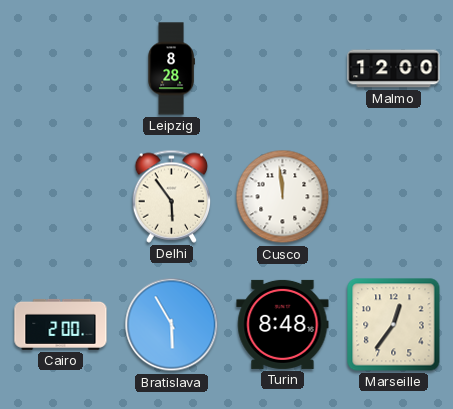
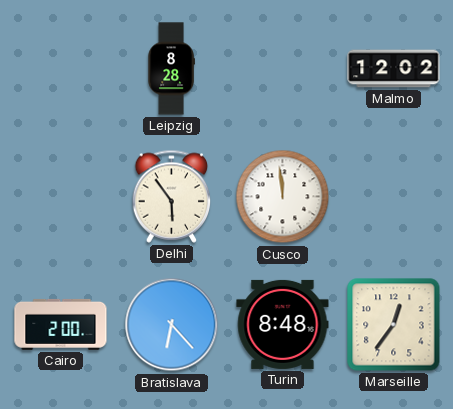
Malmo: 12:00 -> 12:02
Bratislava: 5:55 -> 6:23
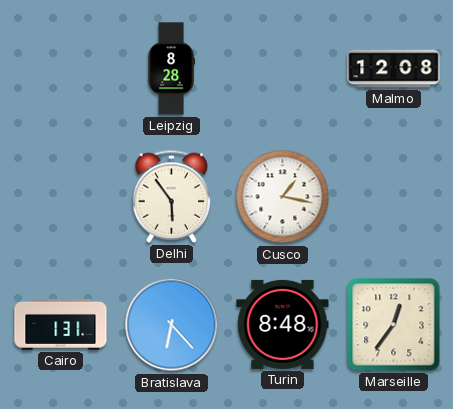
Malmo: 12:02 -> 12:08
Cusco: 11:59 -> 1:17
Cairo: 2:00 -> 1:31
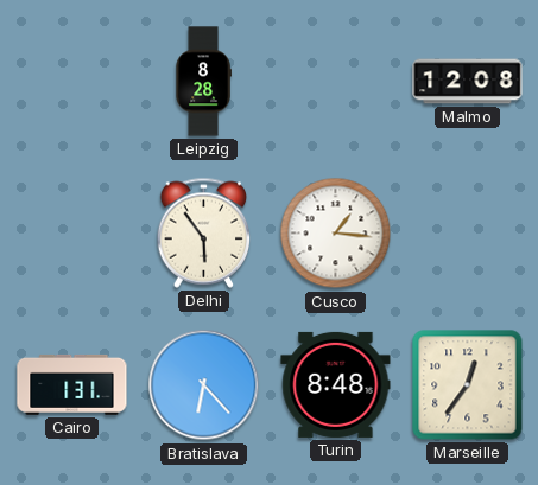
Cusco: 1:17 -> 1:16
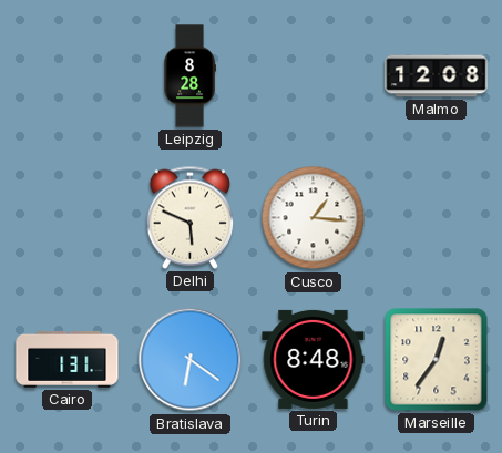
Delhi: 5:54 -> 5:49
Bratislava: 6:23 -> 6:21
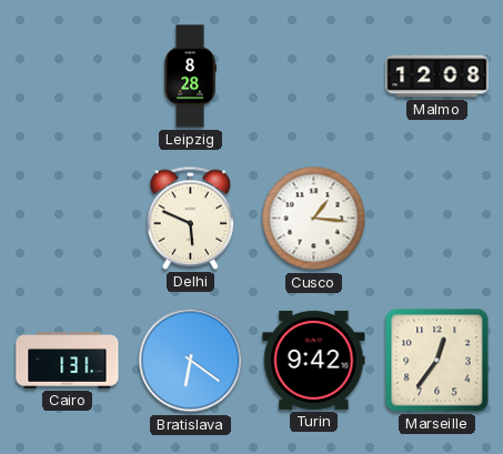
Turin: 8:48 -> 9:42
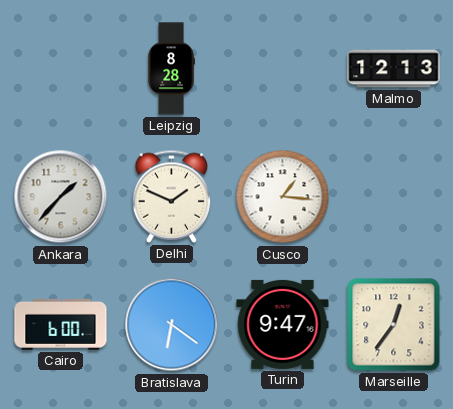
Malmo: 12:08 -> 12:13
Ankara: none -> 1:37
Delhi: 5:49 -> 1:49
Cairo: 1:31 -> 6:00
Turin: 9:42 -> 9:47
